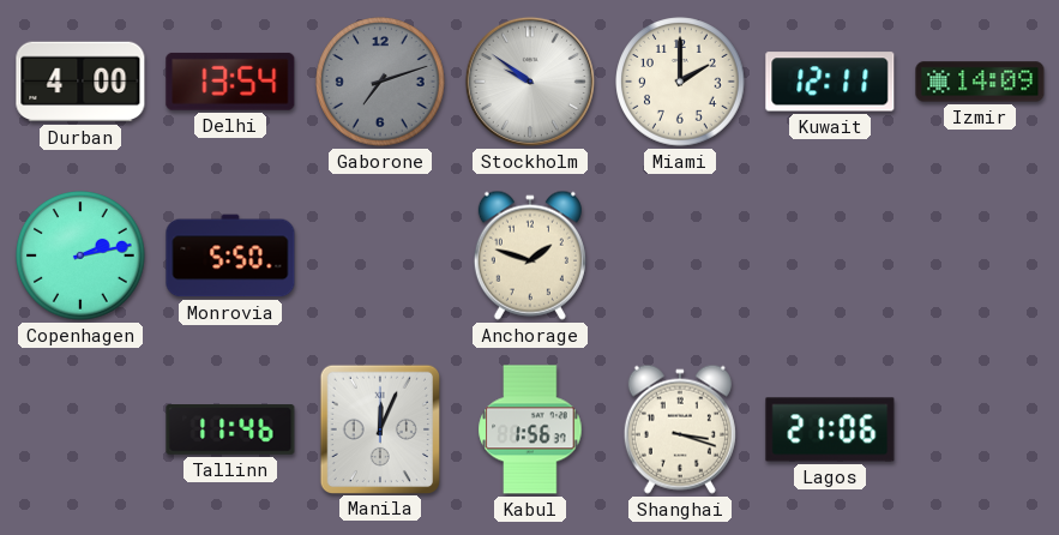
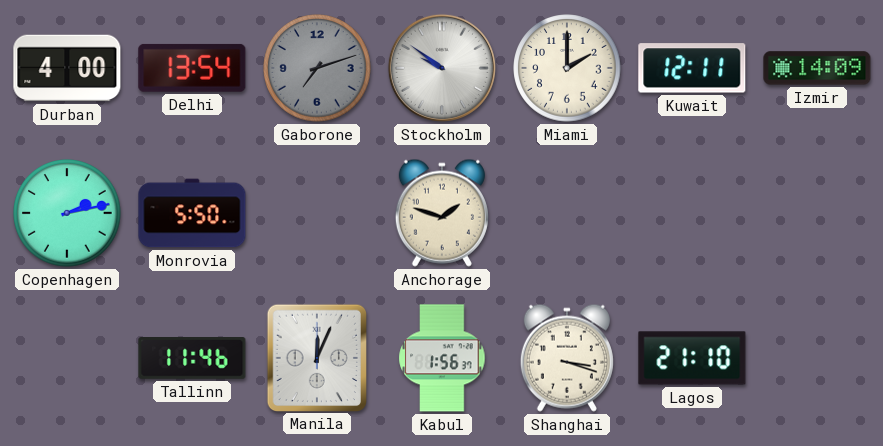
Lagos: 21:06 -> 21:10
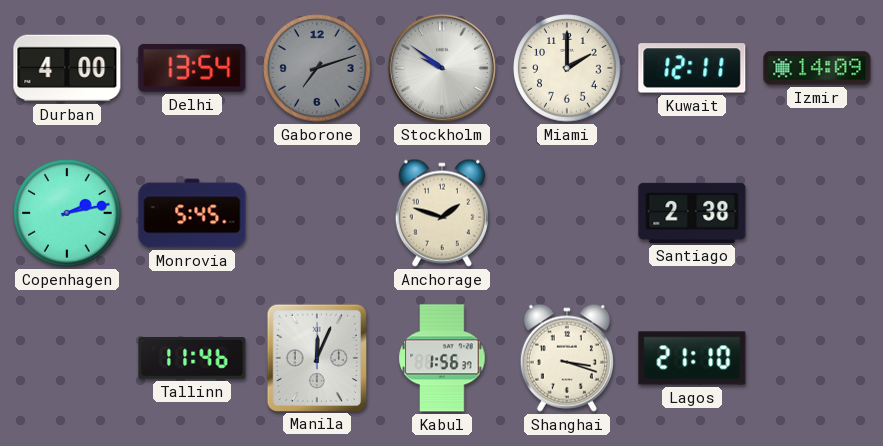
Monrovia: 5:50 -> 5:45
Santiago: none -> 2:38
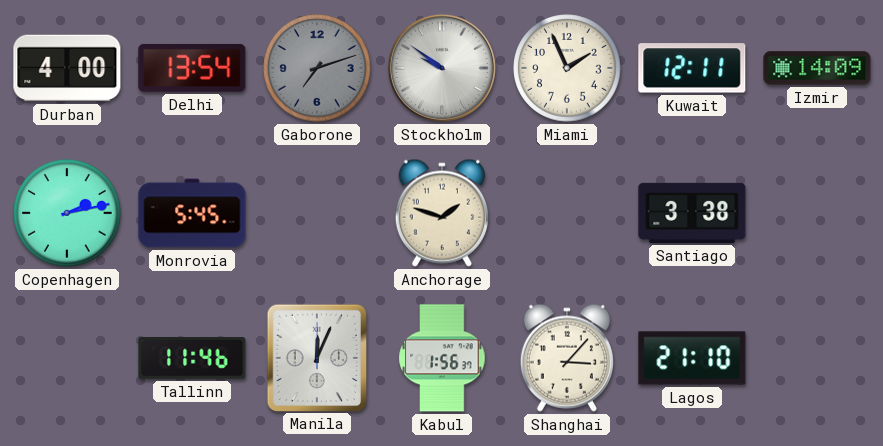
Miami: 2:00 -> 1:56
Santiago: 2:38 -> 3:38
Shanghai: 3:18 -> 3:07
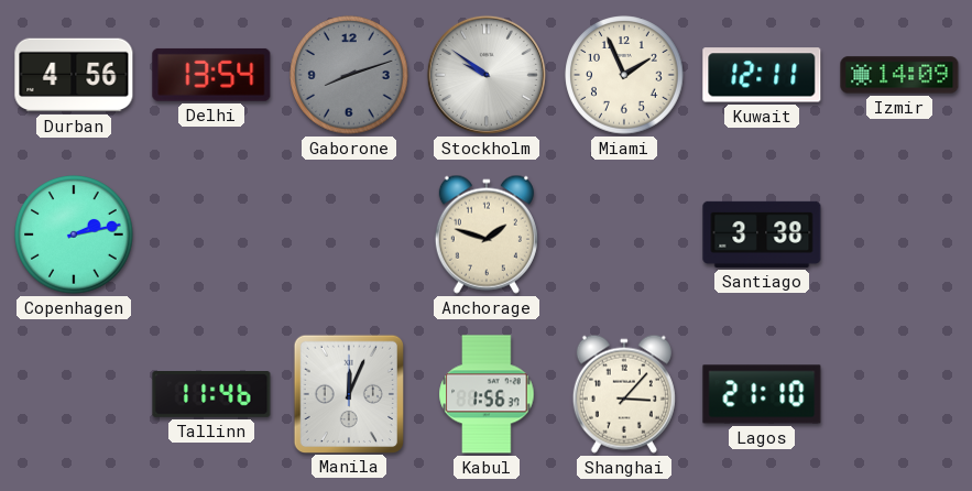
Durban: 4:00 -> 4:56
Gaborone: 7:12 -> 8:12
Monrovia: 5:45 -> none
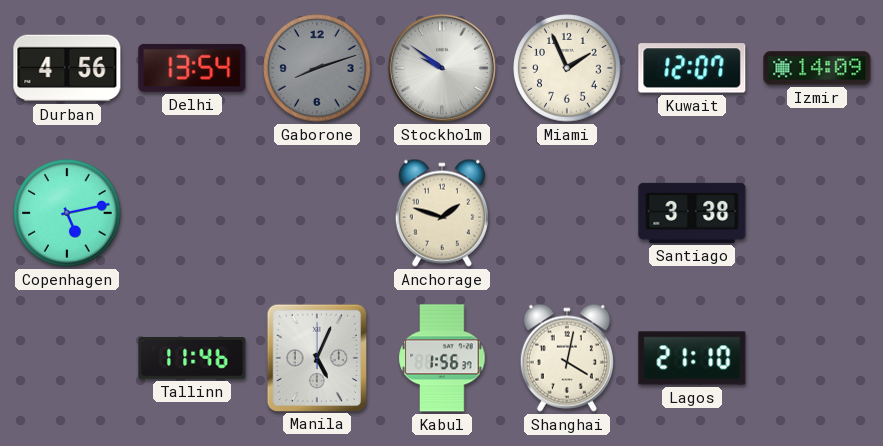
Kuwait: 12:11 -> 12:07
Copenhagen: 2:13 -> 5:13
Manila: 12:04 -> 5:04
Shanghai: 3:07 -> 4:02
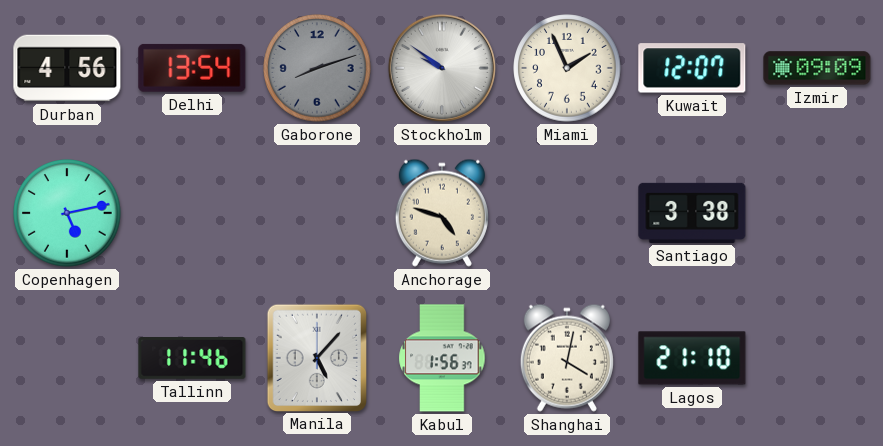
Izmir: 14:09 -> 09:09
Anchorage: 1:48 -> 4:48
Manila: 5:04 -> 5:07
